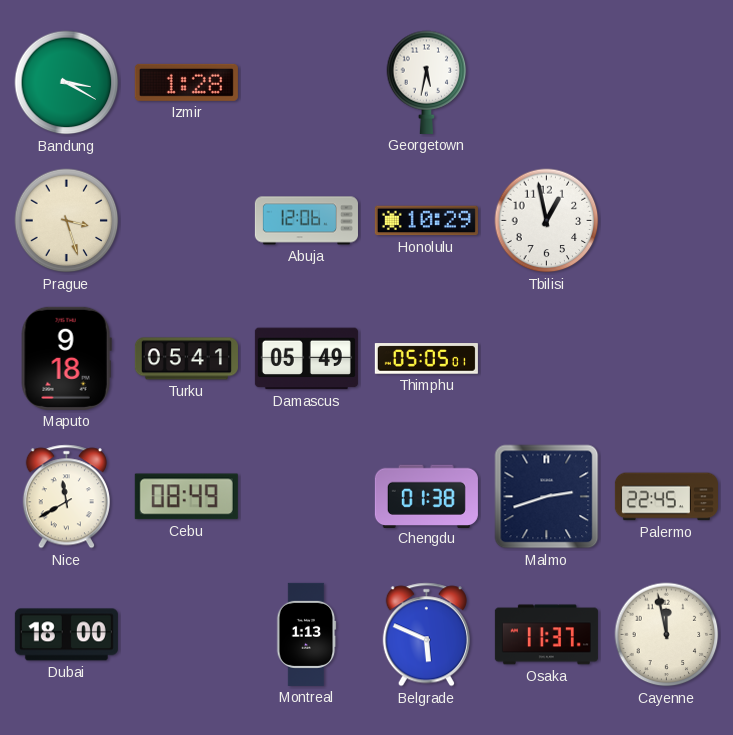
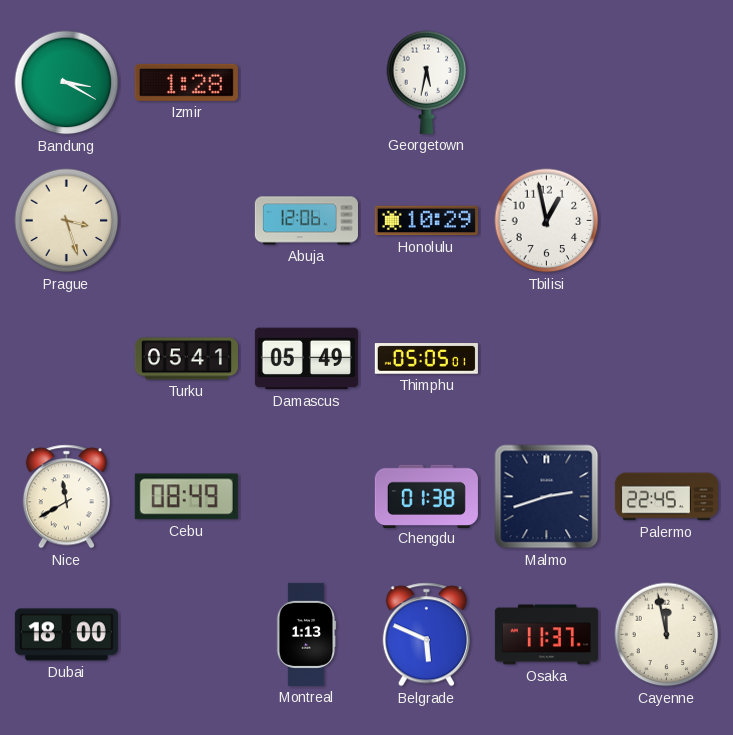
Maputo: 9:18 -> none
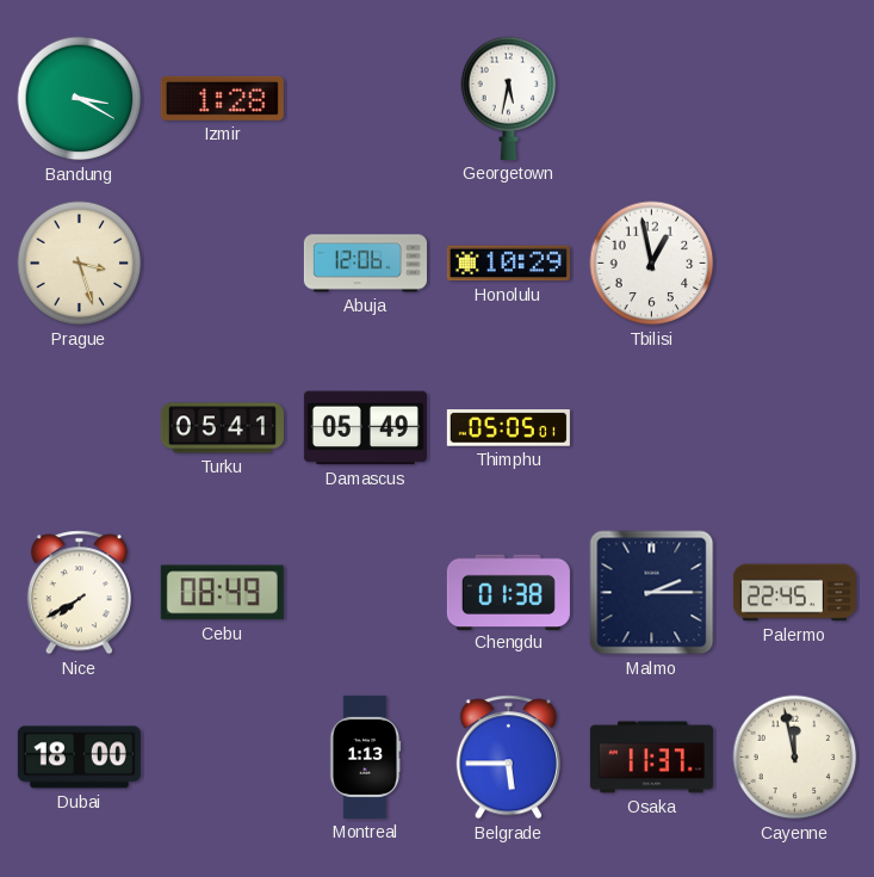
Nice: 11:40 -> 7:40
Malmo: 2:42 -> 2:15
Belgrade: 5:49 -> 5:45
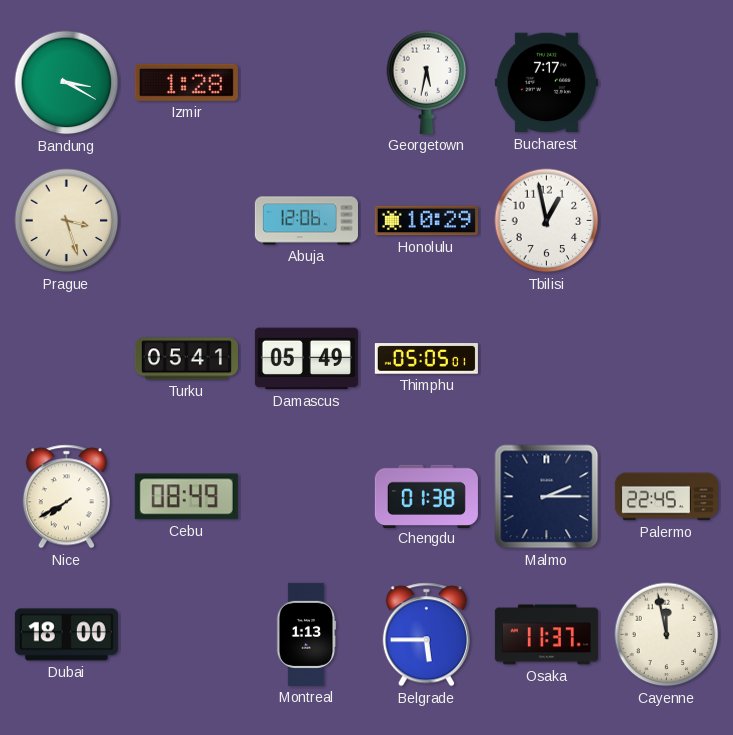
Bucharest: none -> 7:17
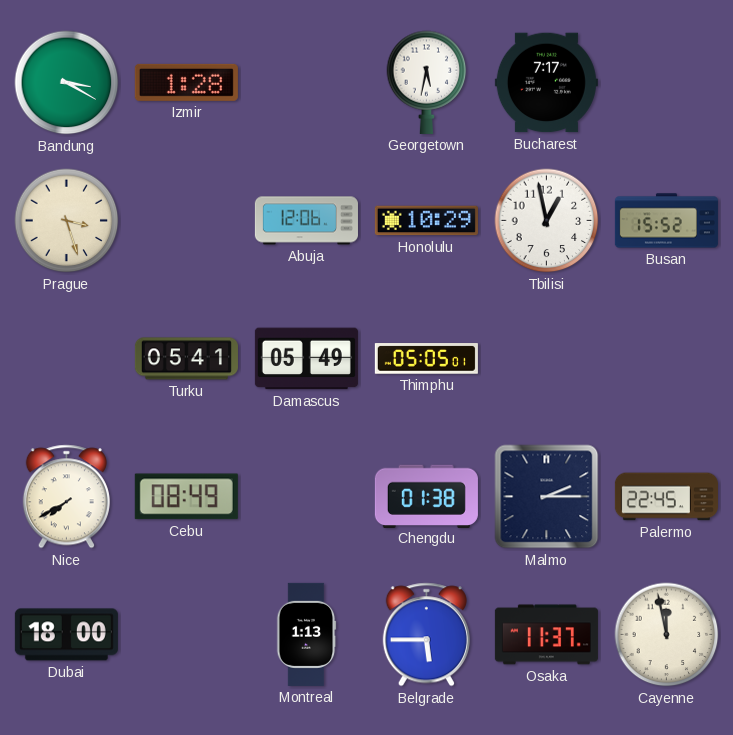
Busan: none -> 15:52
